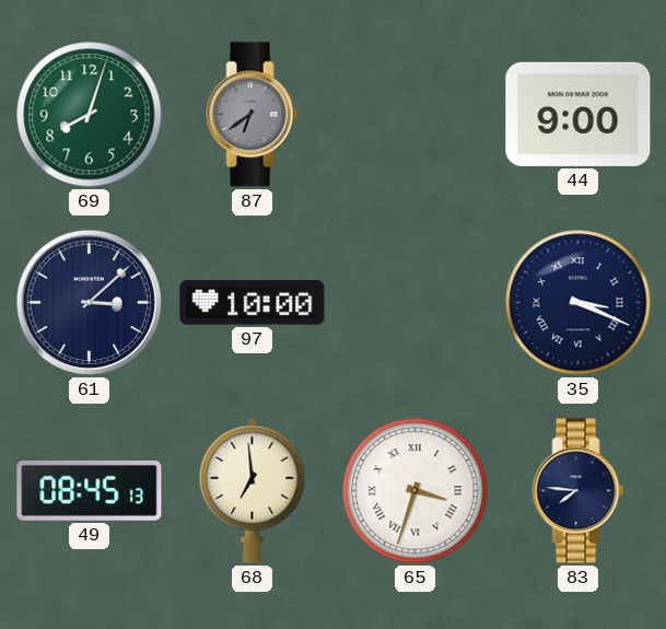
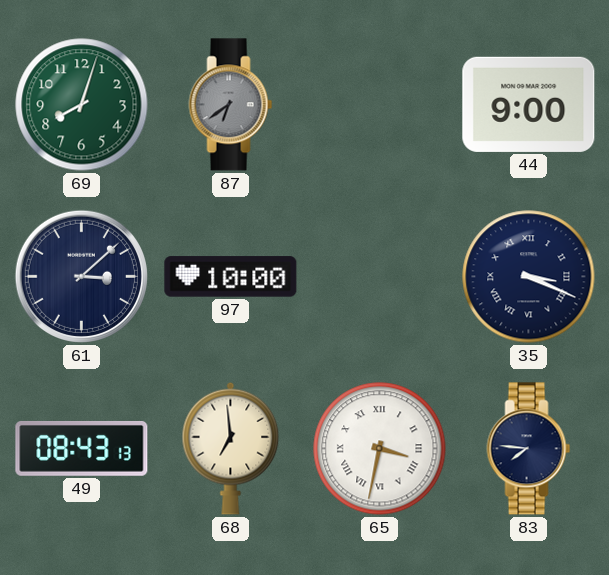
49: 08:45 -> 08:43
65: 3:33 -> 3:32
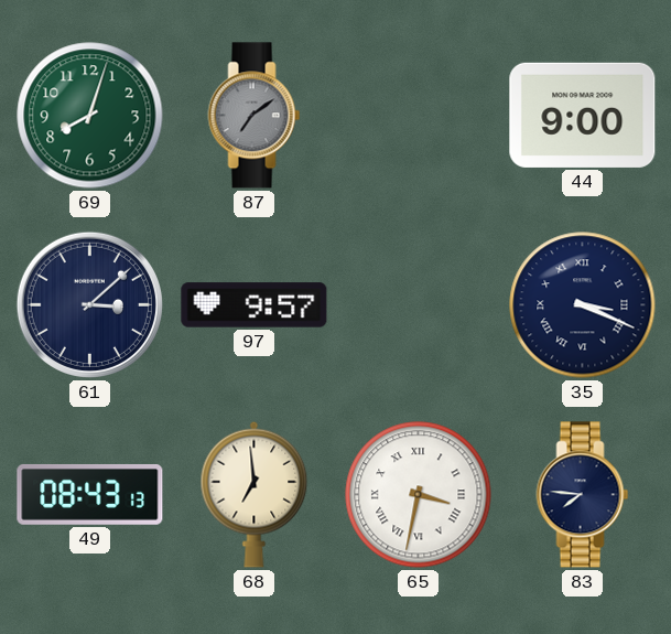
87: 6:39 -> 7:09
97: 10:00 -> 9:57
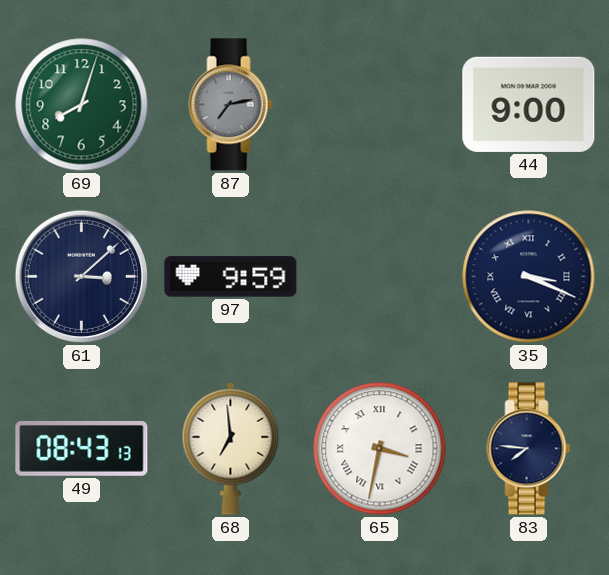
87: 7:09 -> 7:13
97: 9:57 -> 9:59
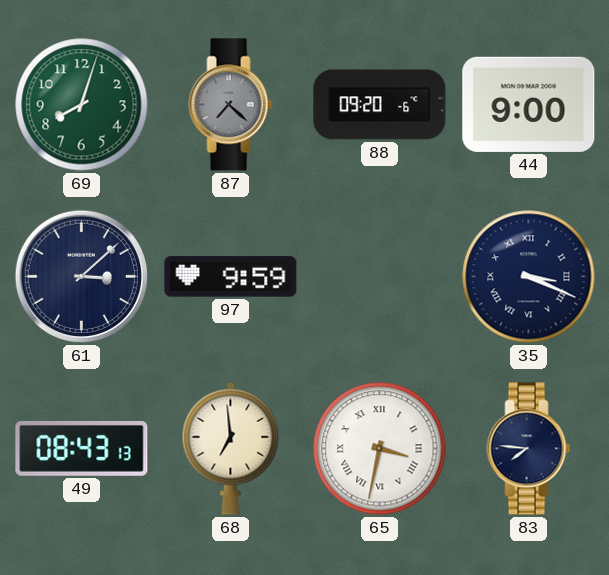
87: 7:13 -> 7:22
88: none -> 09:20
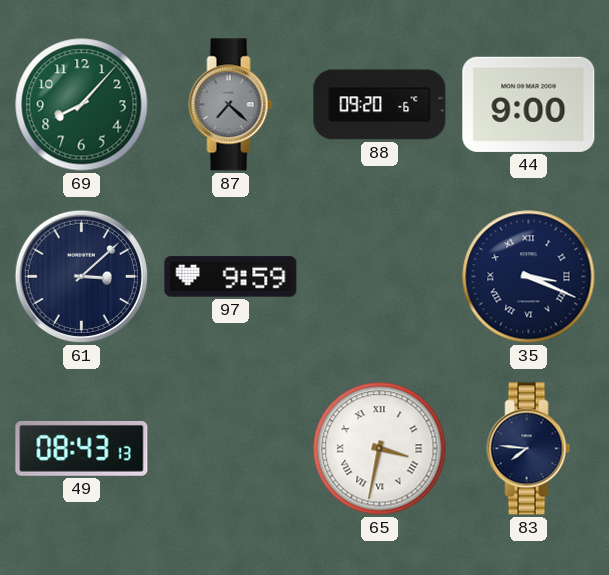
69: 8:03 -> 8:07
68: 6:59 -> none
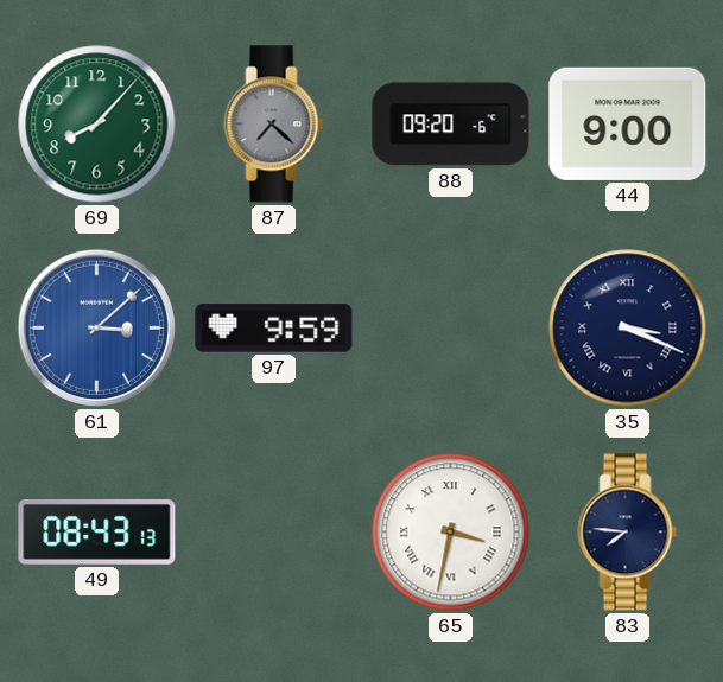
61 dial: navy -> blue
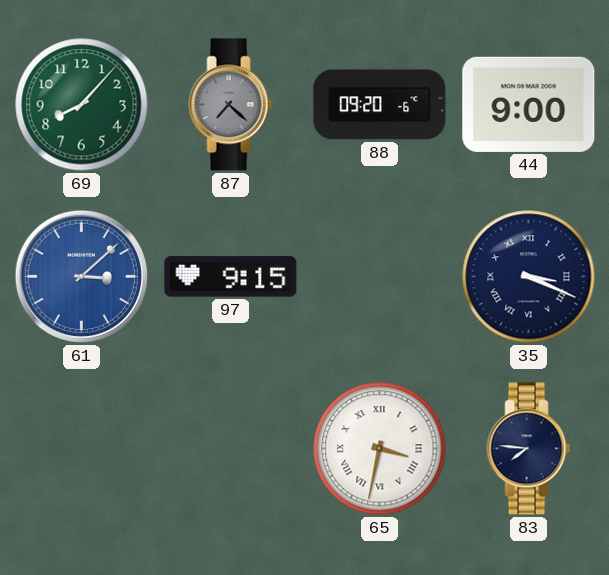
97: 9:59 -> 9:15
49: 08:43 -> none
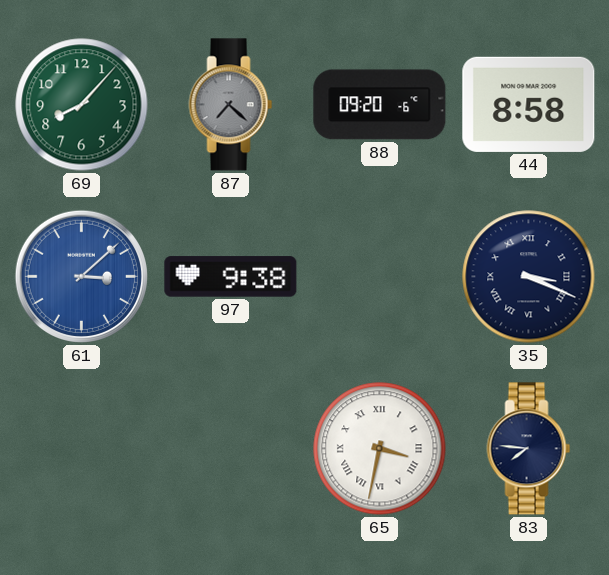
44: 9:00 -> 8:58
97: 9:15 -> 9:38
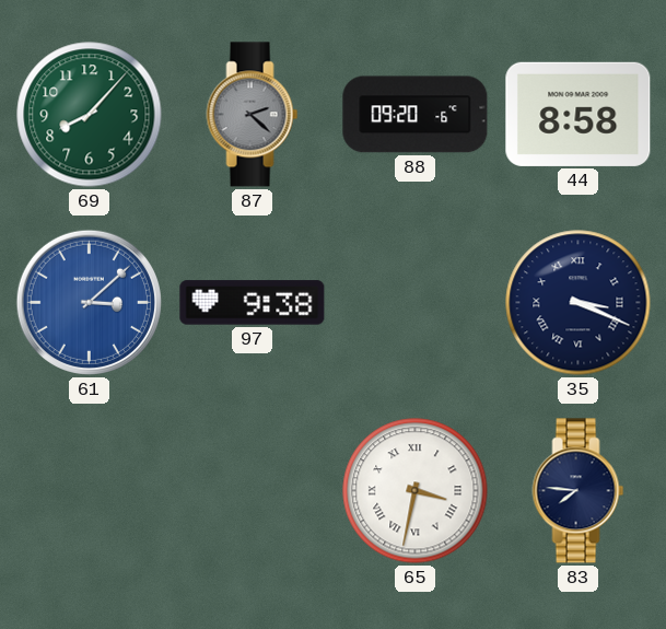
87: 7:22 -> 2:22
